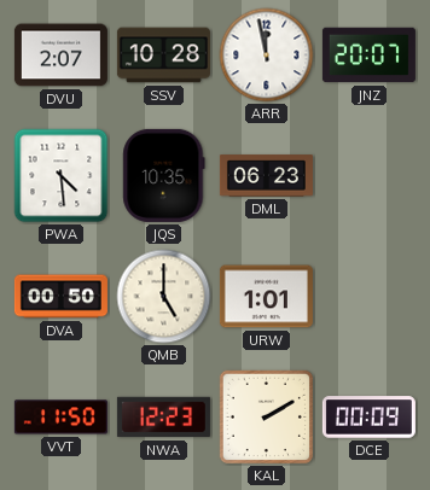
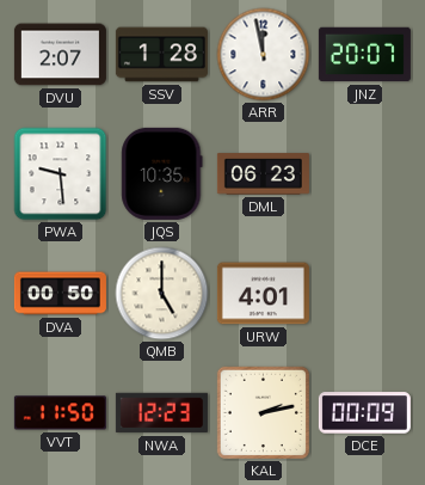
SSV: 10:28 -> 1:28
PWA: 4:29 -> 9:29
URW: 1:01 -> 4:01
KAL: 2:10 -> 2:13
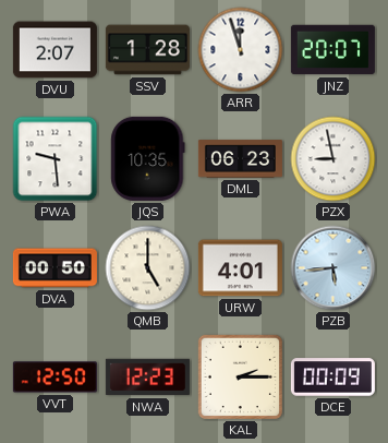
ARR: 11:58 -> 11:57
PZX: none -> 8:58
PZB: none -> 5:44
VVT: 11:50 -> 12:50
KAL: 2:13 -> 2:15
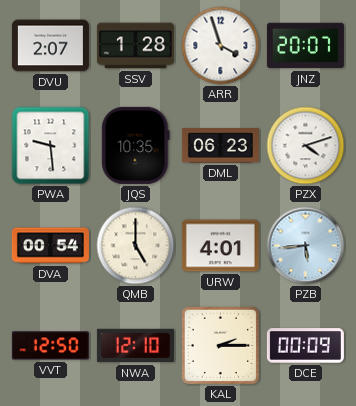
ARR: 11:57 -> 3:57
PZX: 8:58 -> 4:12
DVA: 00:50 -> 00:54
NWA: 12:23 -> 12:10
